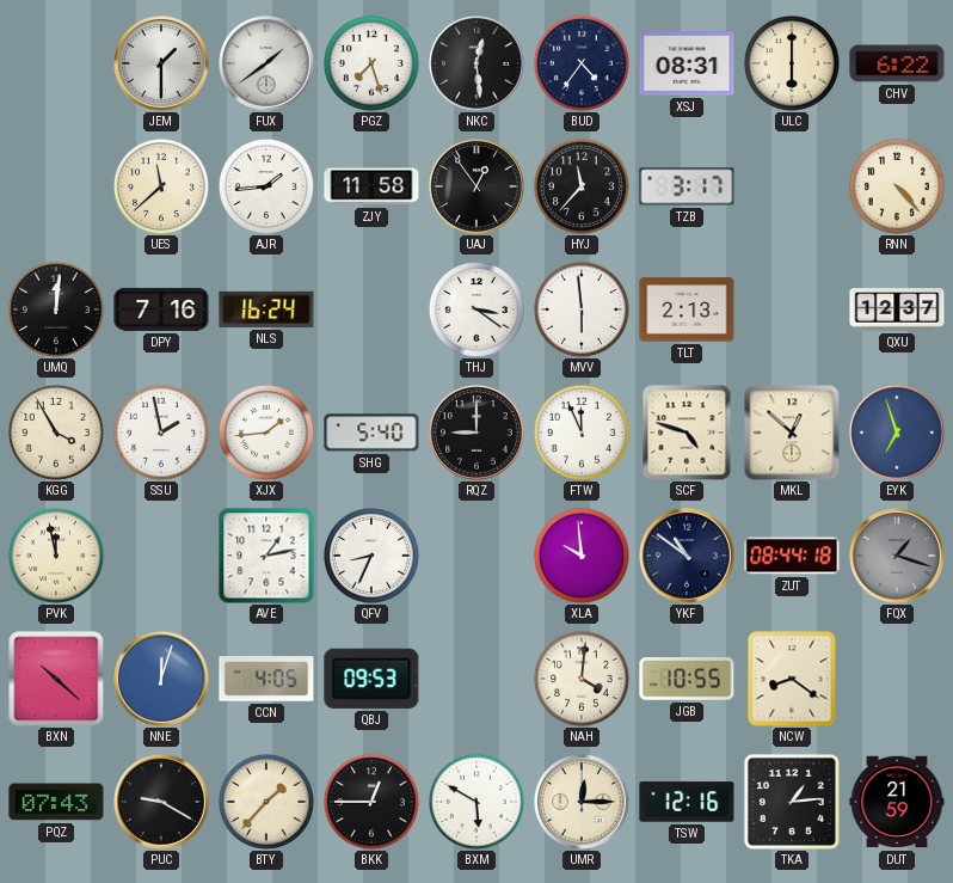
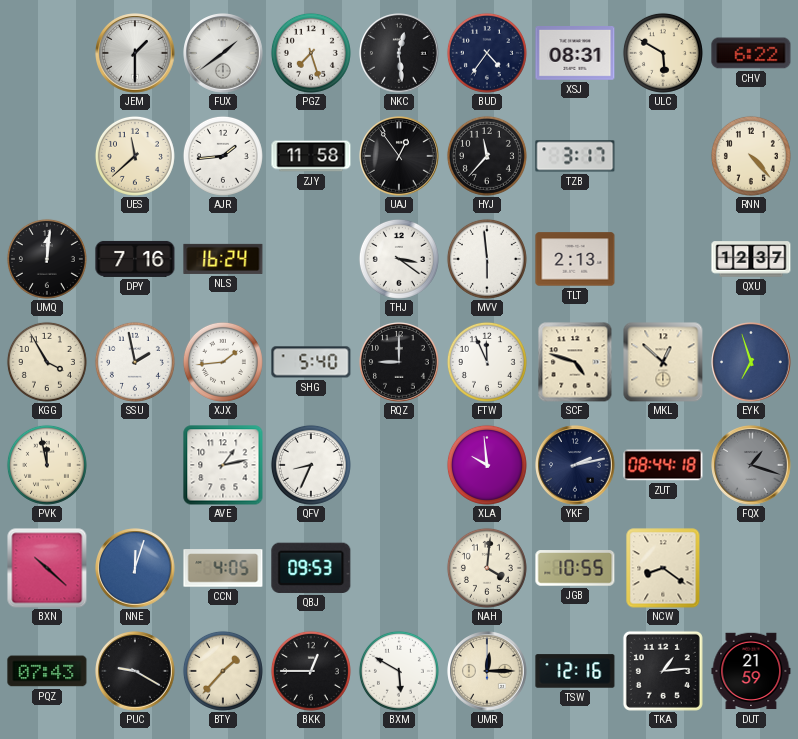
ULC: 6:00 -> 5:50
YKF: 10:51 -> 2:13
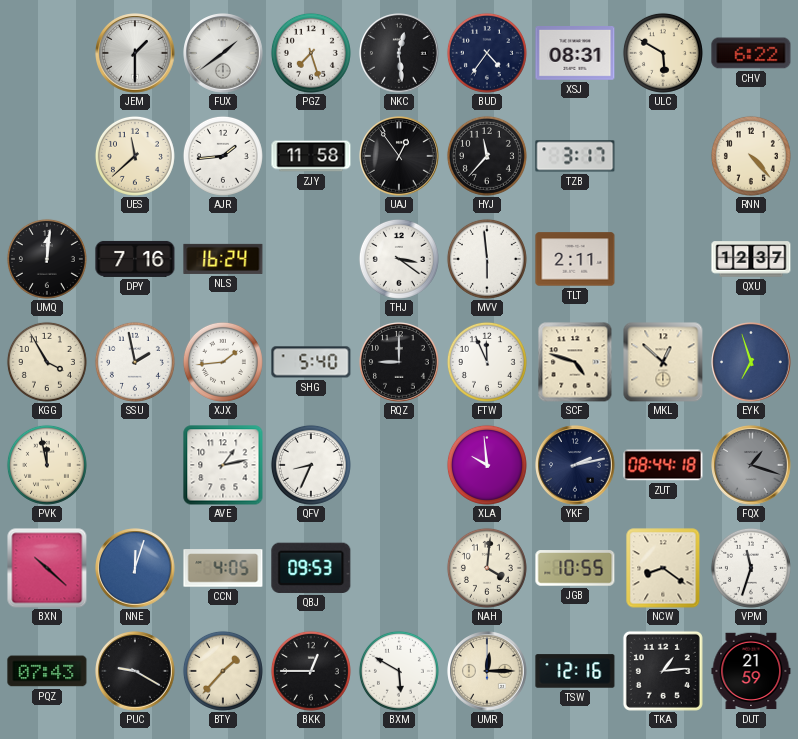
TLT: 2:13 -> 2:11
VPM: none -> 11:33
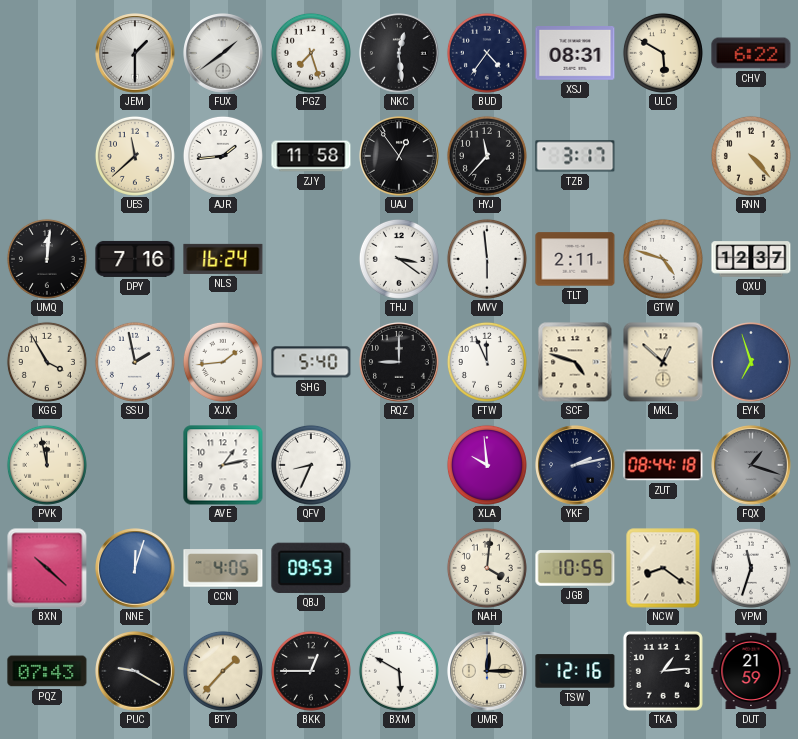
GTW: none -> 4:48
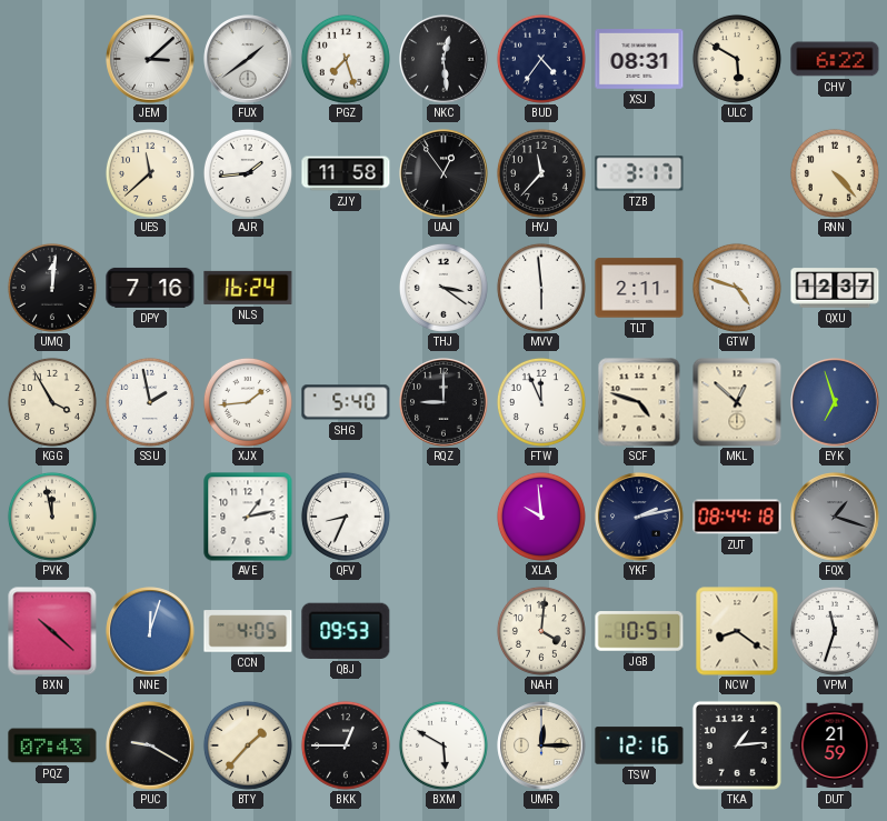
JEM: 1:30 -> 3:08
JGB: 10:55 -> 10:51
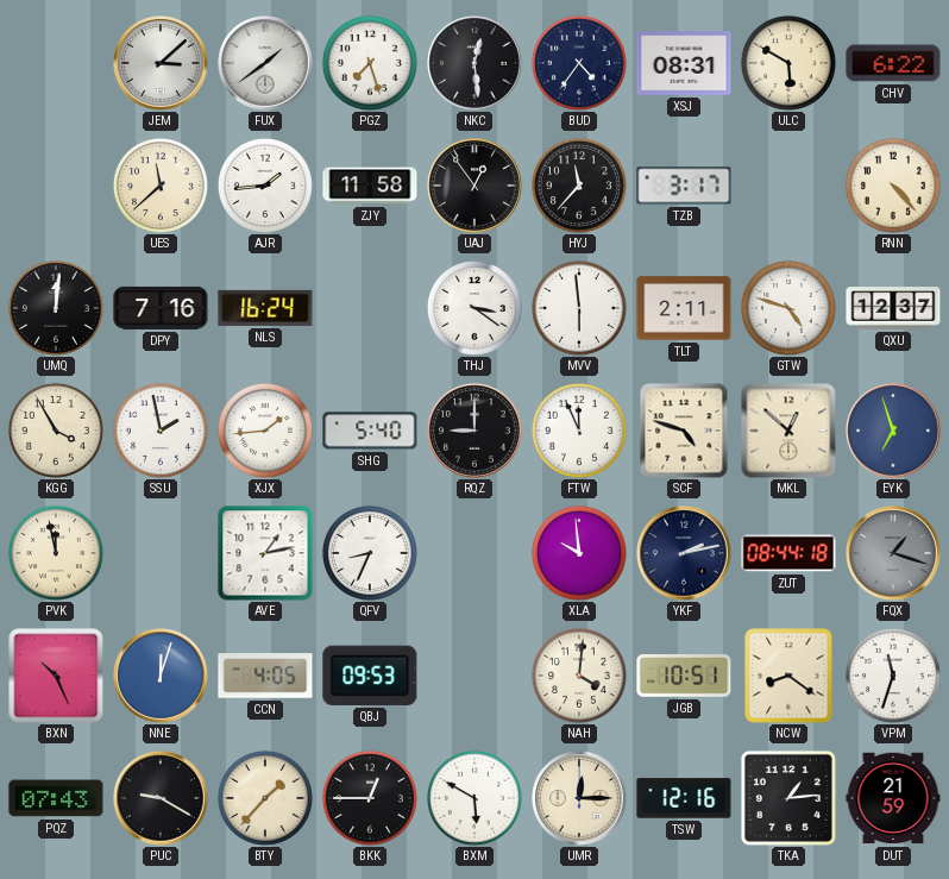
BXN: 10:22 -> 10:26
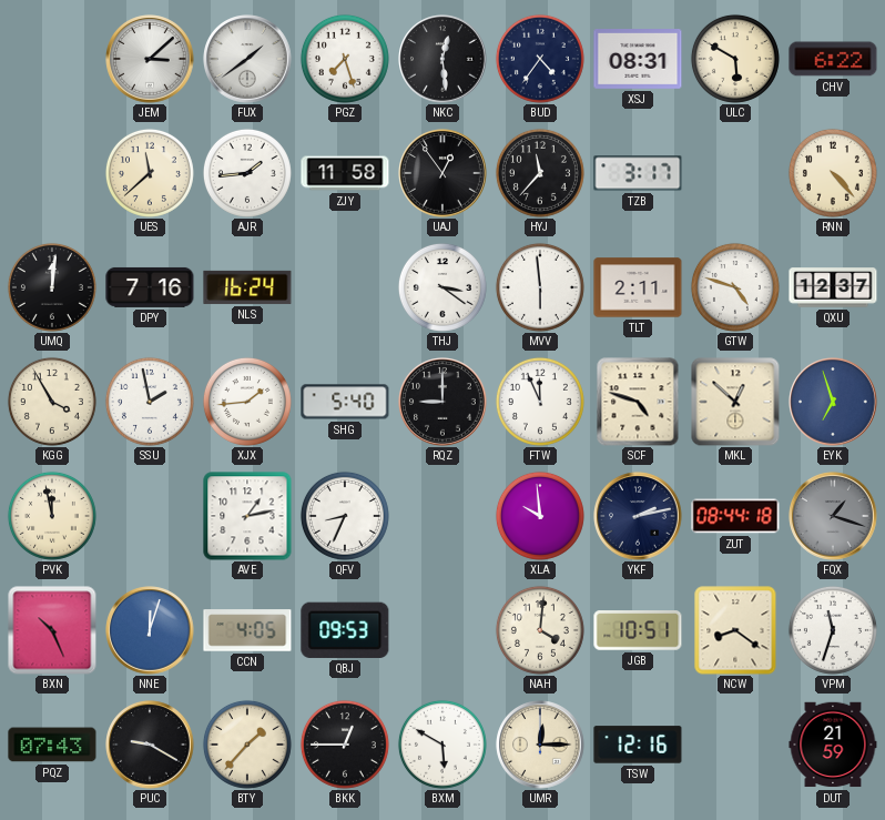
TKA: 1:14 -> none
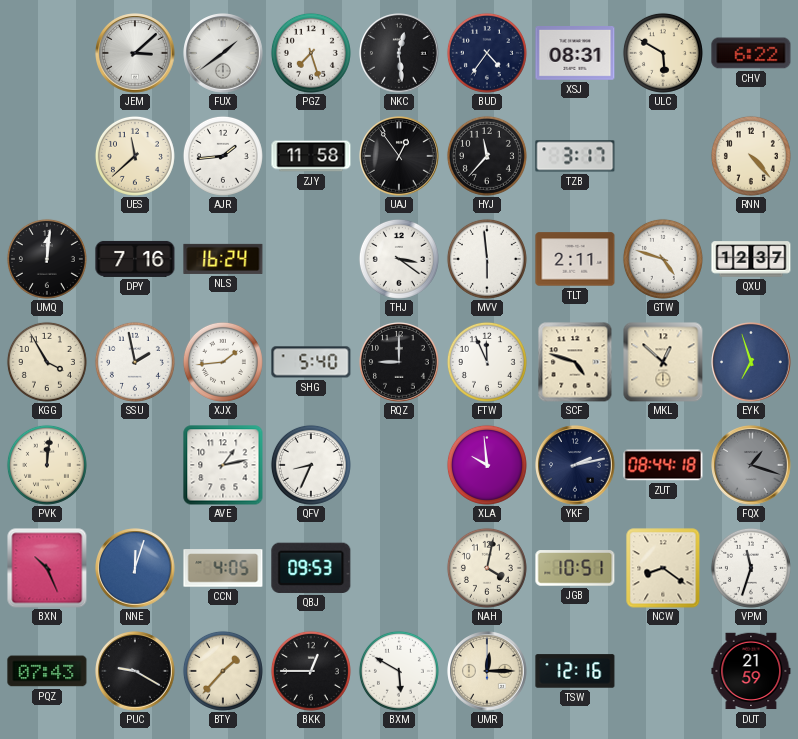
PVK: 11:58 -> 12:01
NAH: 4:01 -> 4:02
